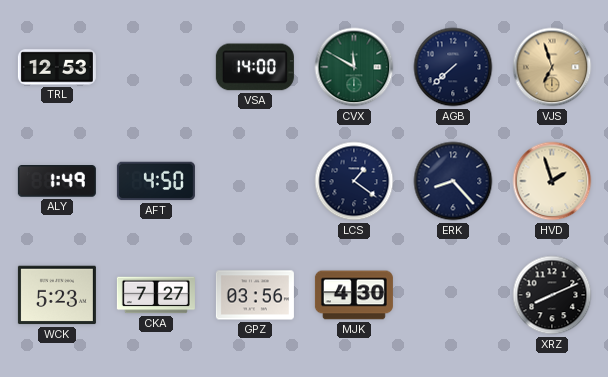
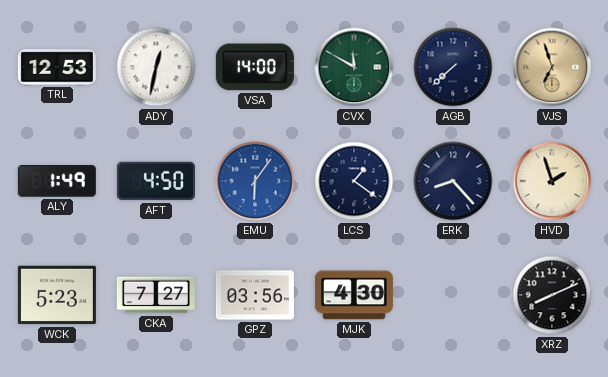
ADY: none -> 12:32
EMU: none -> 6:06
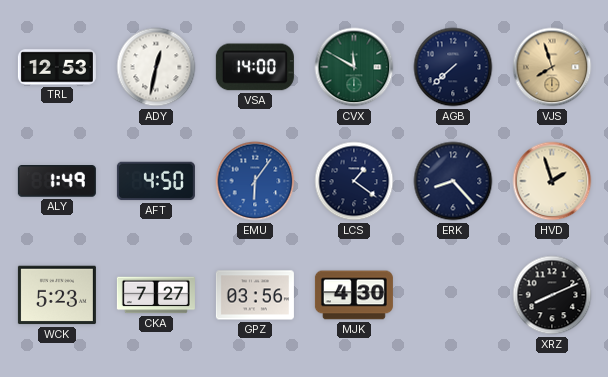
VJS: 6:57 -> 7:57
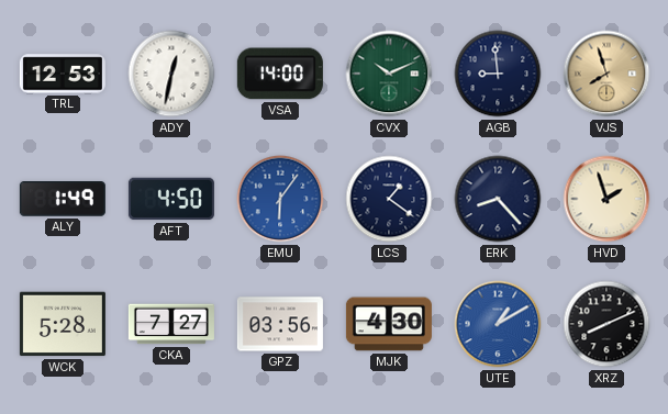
CVX: 11:50 -> 10:11
AGB: 7:38 -> 8:59
WCK: 5:23 -> 5:28
UTE: none -> 1:10
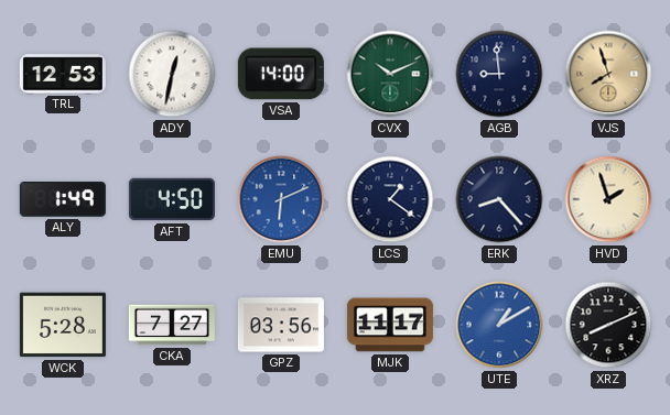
EMU: 6:06 -> 6:11
MJK: 4:30 -> 11:17
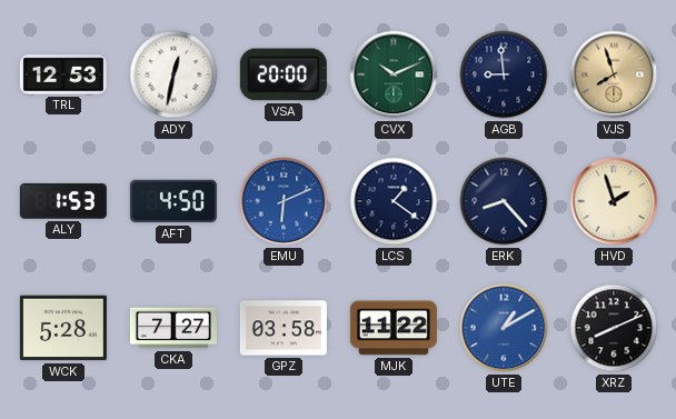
VSA: 14:00 -> 20:00
ALY: 1:49 -> 1:53
GPZ: 03:56 -> 03:58
MJK: 11:17 -> 11:22
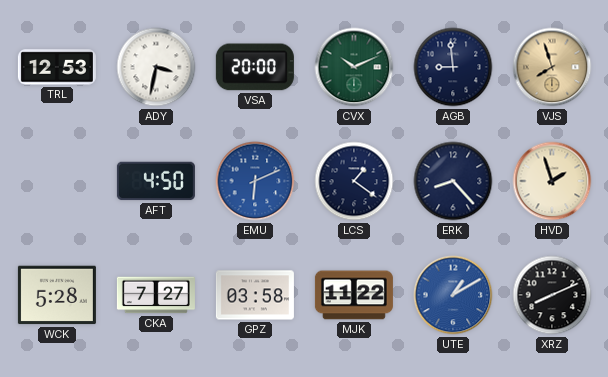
ADY: 12:32 -> 3:32
ALY: 1:53 -> none
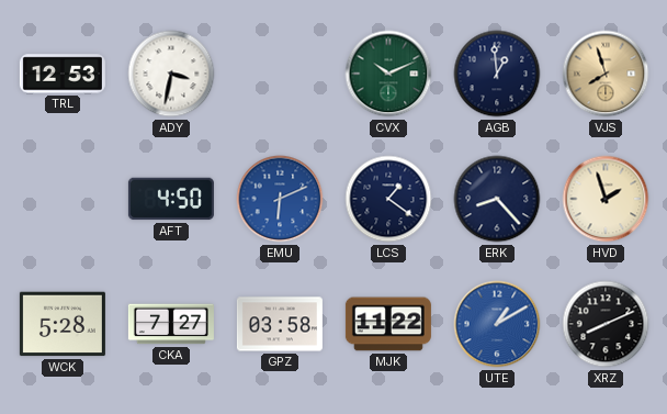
VSA: 20:00 -> none
AGB: 8:59 -> 12:59
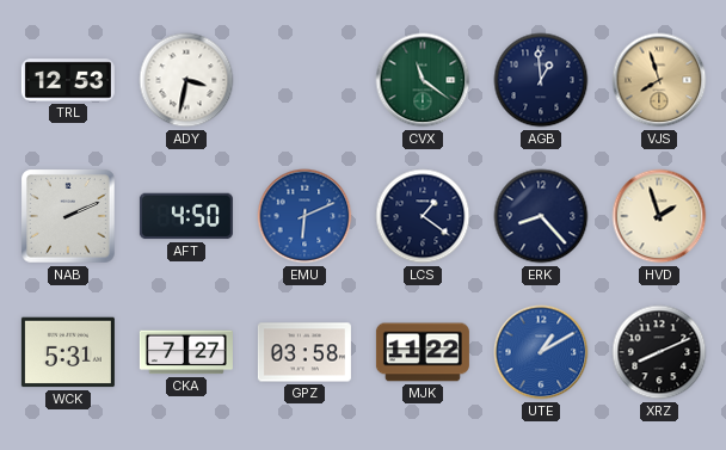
CVX: 10:11 -> 11:21
NAB: none -> 2:11
WCK: 5:28 -> 5:31
